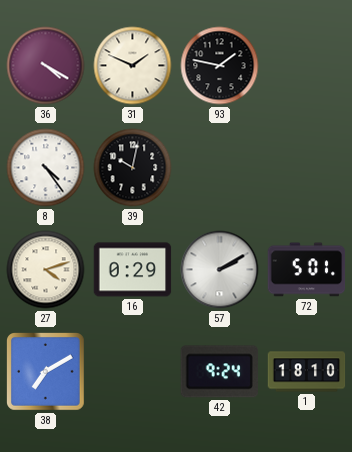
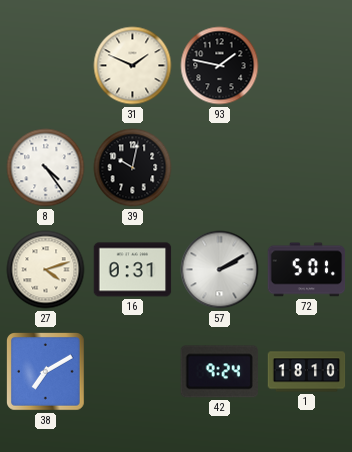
36: 4:20 -> none
16: 0:29 -> 0:31
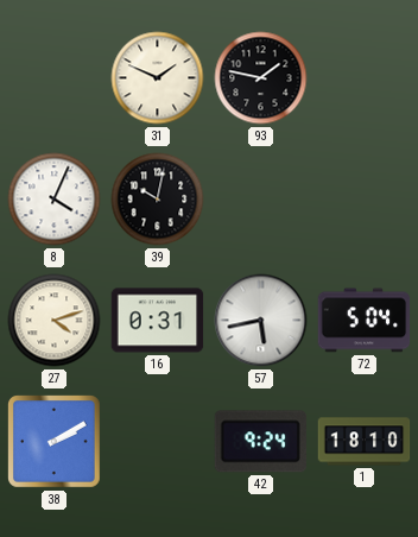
8: 4:24 -> 4:04
57: 2:10 -> 5:43
72: 5:01 -> 5:04
38: 7:10 -> 2:10
